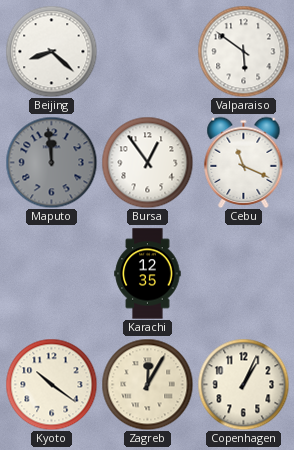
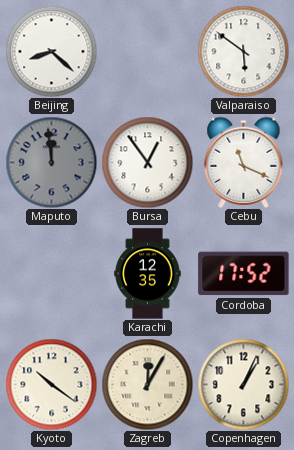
Cordoba: none -> 17:52
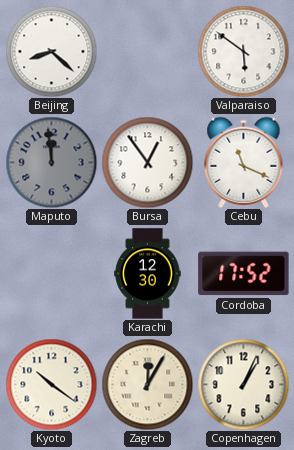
Karachi: 12:35 -> 12:30
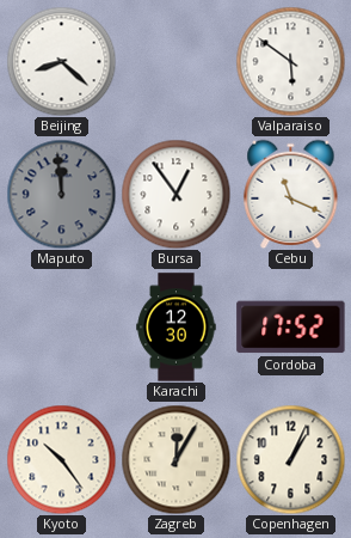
Kyoto: 10:21 -> 10:24
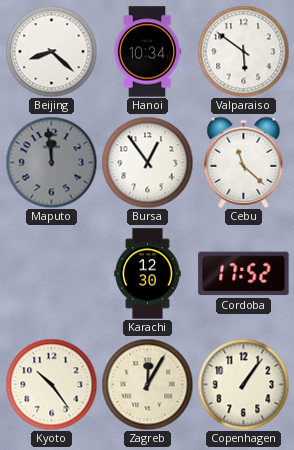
Hanoi: none -> 10:34
Cebu: 11:19 -> 11:22
Copenhagen: 1:04 -> 1:06
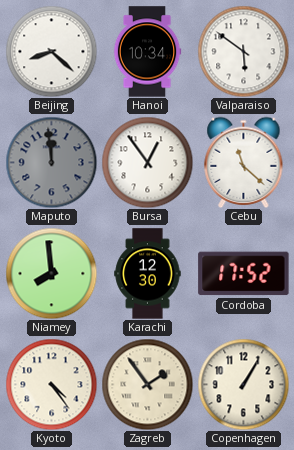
Niamey: none -> 7:59
Kyoto: 10:24 -> 4:24
Zagreb: 12:05 -> 1:54
Copenhagen: 1:06 -> 1:05
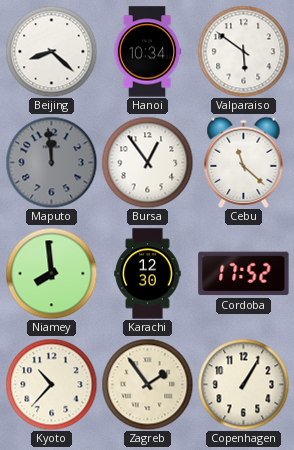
Kyoto: 4:24 -> 10:37
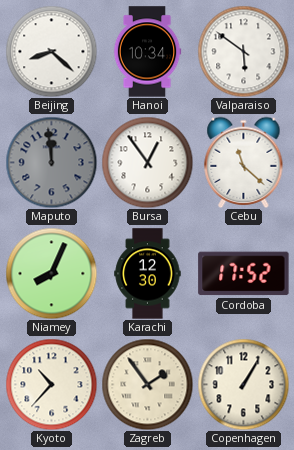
Niamey: 7:59 -> 8:04
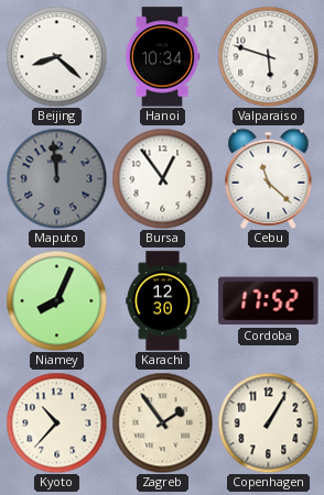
Valparaiso: 5:51 -> 5:48
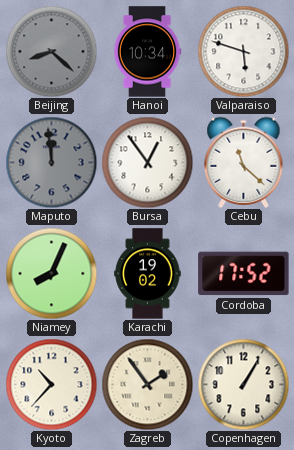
Beijing dial: white -> grey
Karachi: 12:30 -> 19:02
